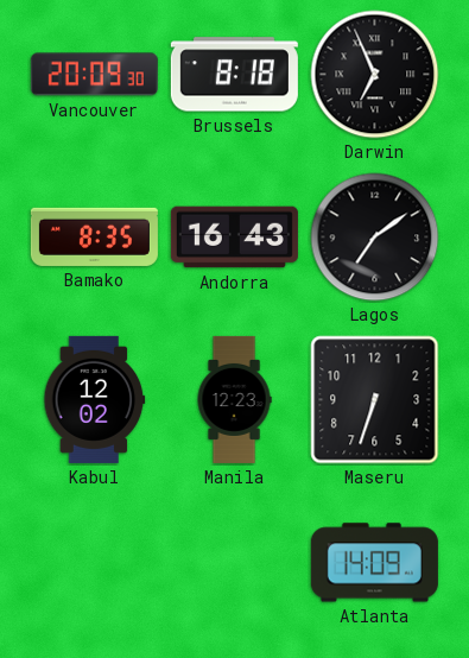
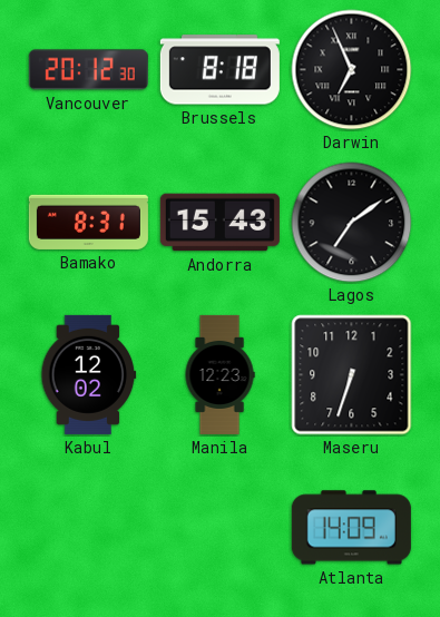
Vancouver: 20:09 -> 20:12
Bamako: 8:35 -> 8:31
Andorra: 16:43 -> 15:43
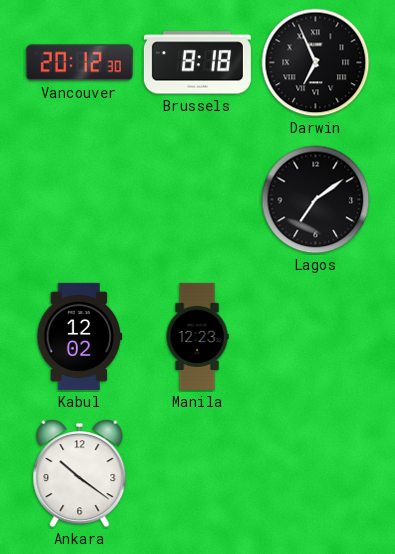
Bamako: 8:31 -> none
Andorra: 15:43 -> none
Maseru: 6:33 -> none
Ankara: none -> 10:21
Atlanta: 14:09 -> none
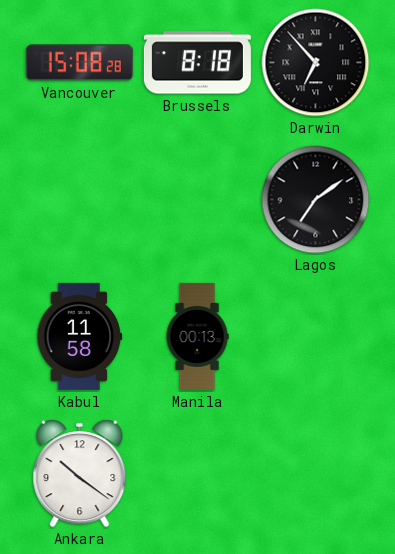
Vancouver: 20:12 -> 15:08
Darwin: 6:56 -> 6:53
Kabul: 12:02 -> 11:58
Manila: 12:23 -> 00:13
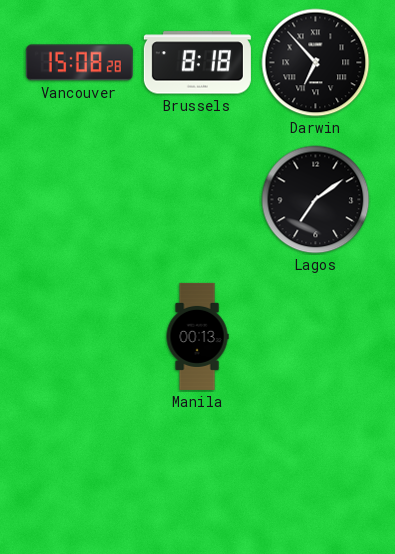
Kabul: 11:58 -> none
Ankara: 10:21 -> none
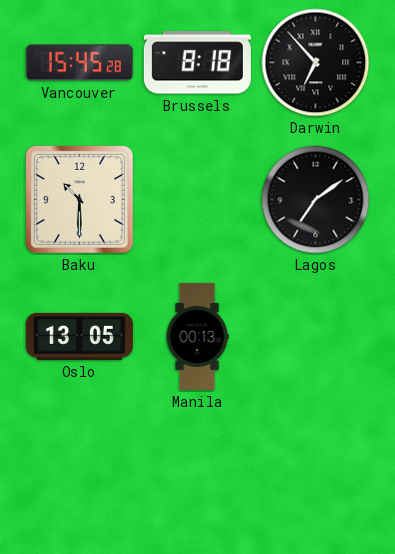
Vancouver: 15:08 -> 15:45
Baku: none -> 10:30
Oslo: none -> 13:05
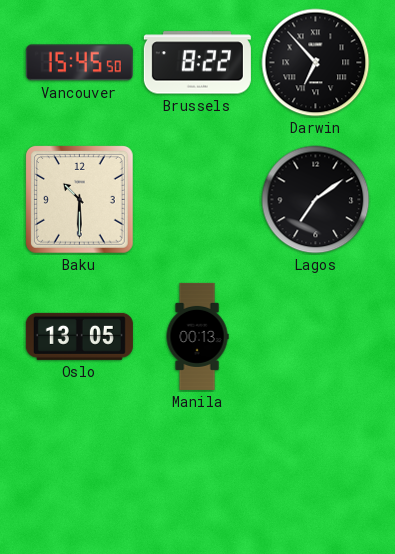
Vancouver: 15:45:28 -> 15:45:50
Brussels: 8:18 -> 8:22
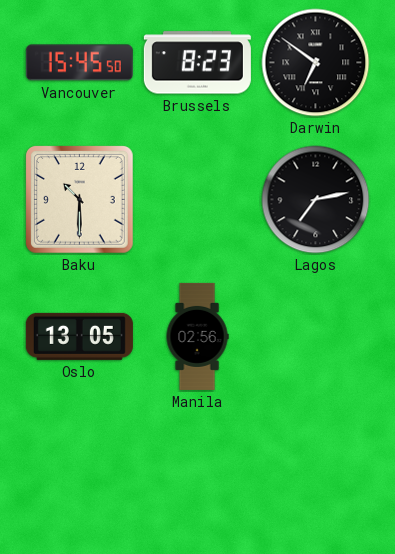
Brussels: 8:22 -> 8:23
Darwin: 6:53 -> 6:51
Lagos: 7:09 -> 7:13
Manila: 00:13 -> 02:56
